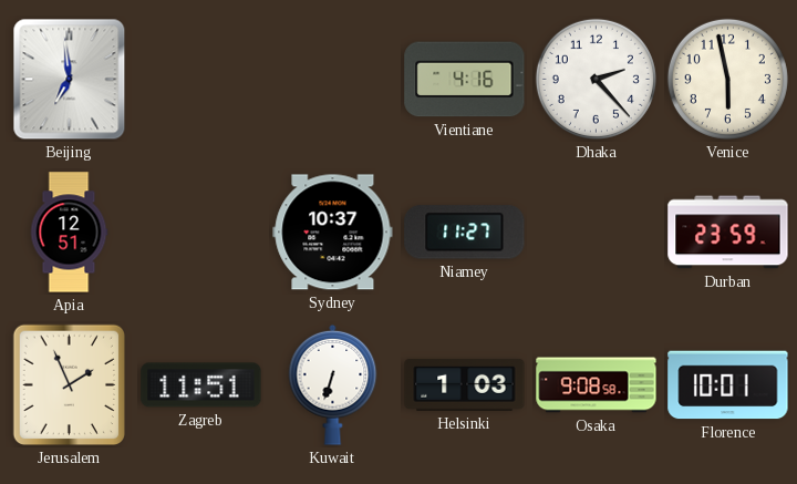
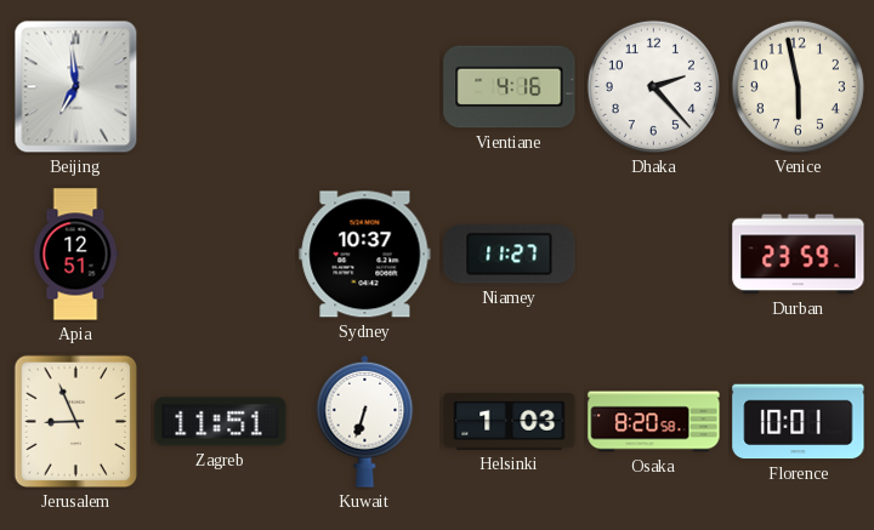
Jerusalem: 1:56 -> 8:56
Osaka: 9:08 -> 8:20
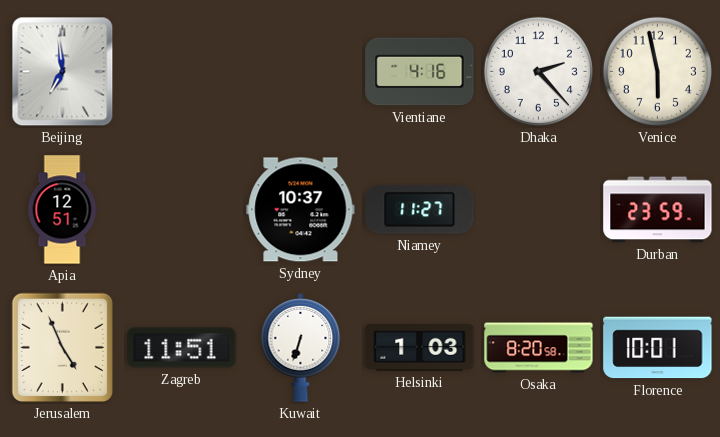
Jerusalem: 8:56 -> 4:56
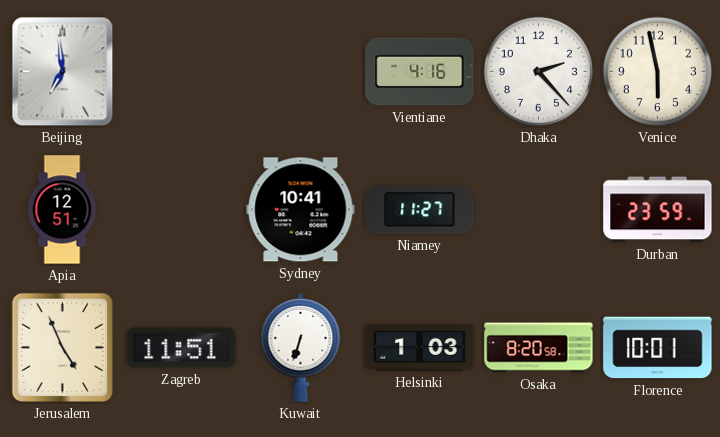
Sydney: 10:37 -> 10:41
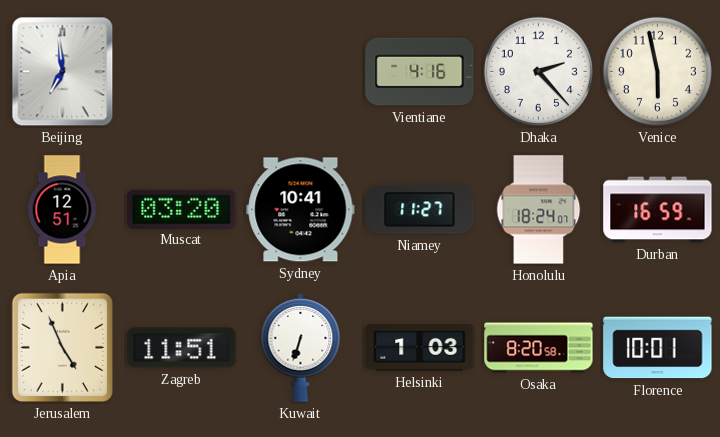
Muscat: none -> 03:20
Honolulu: none -> 18:24
Durban: 23:59 -> 16:59
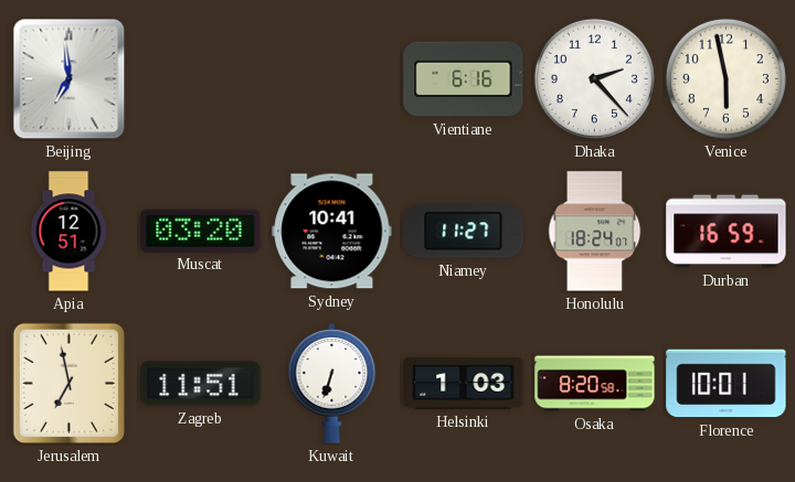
Vientiane: 4:16 -> 6:16
Jerusalem: 4:56 -> 6:58
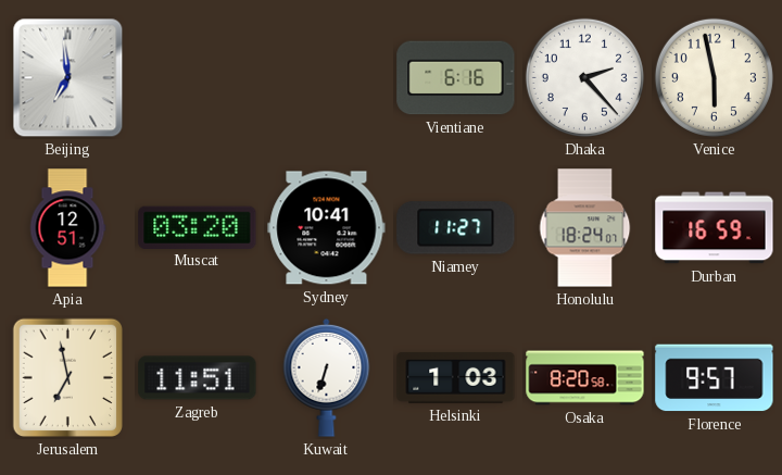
Florence: 10:01 -> 9:57
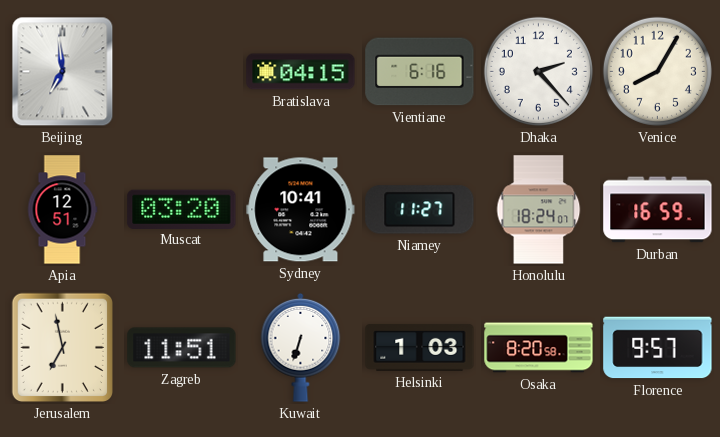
Bratislava: none -> 04:15
Venice: 5:58 -> 8:05
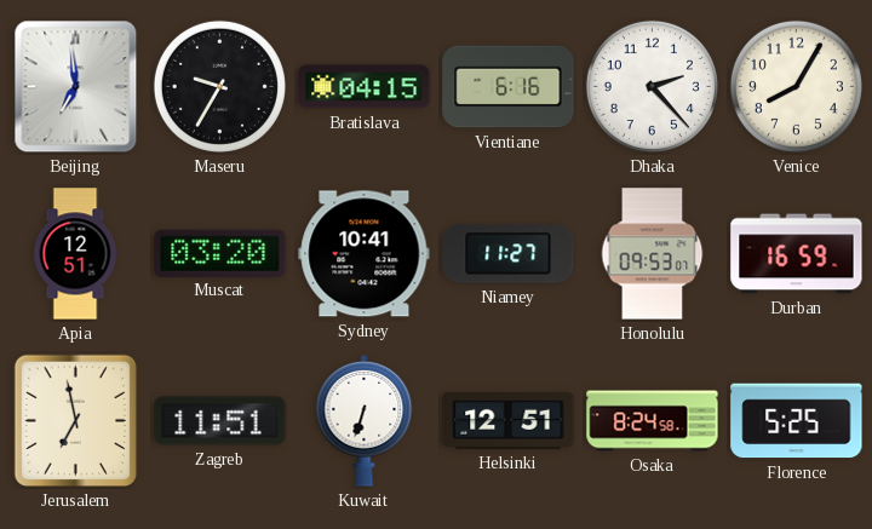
Maseru: none -> 9:35
Honolulu: 18:24 -> 09:53
Helsinki: 1:03 -> 12:51
Osaka: 8:20 -> 8:24
Florence: 9:57 -> 5:25
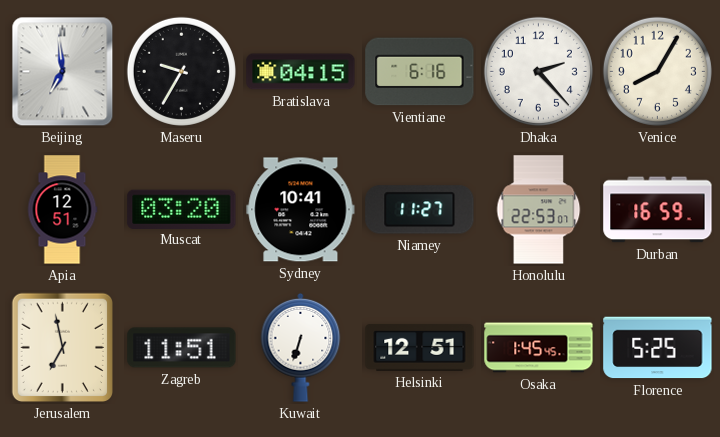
Honolulu: 09:53 -> 22:53
Osaka: 8:24 -> 1:45
